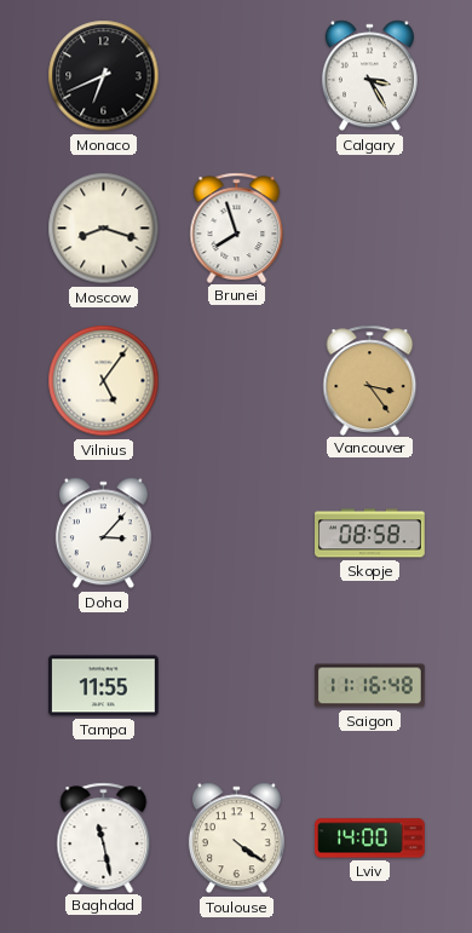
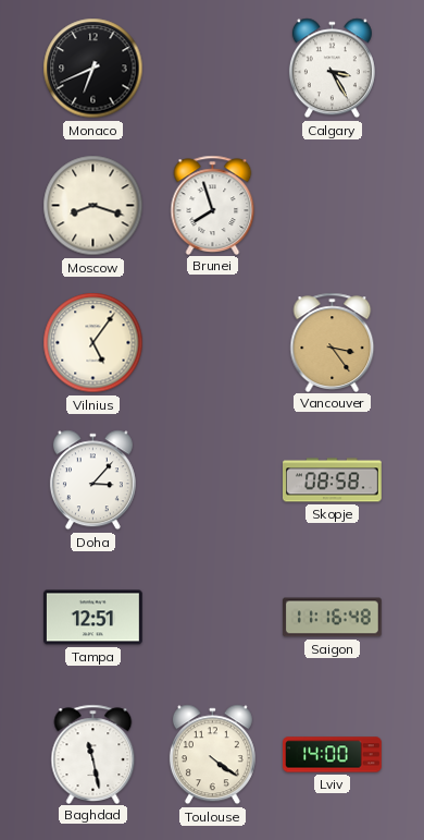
Tampa: 11:55 -> 12:51
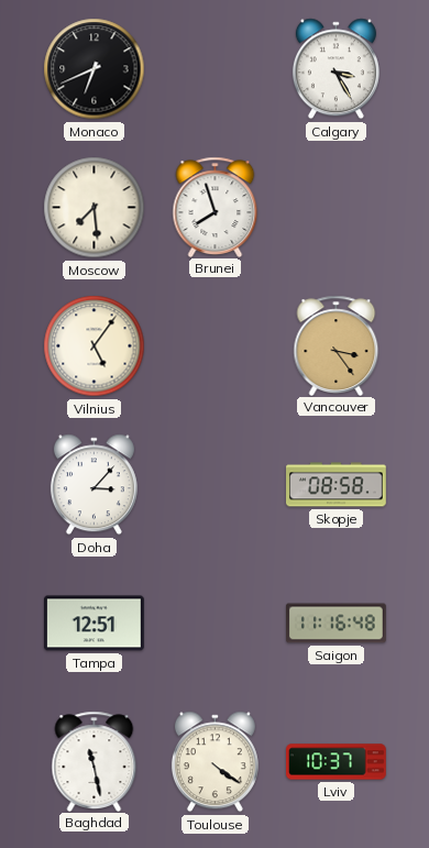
Moscow: 8:18 -> 7:29
Lviv: 14:00 -> 10:37
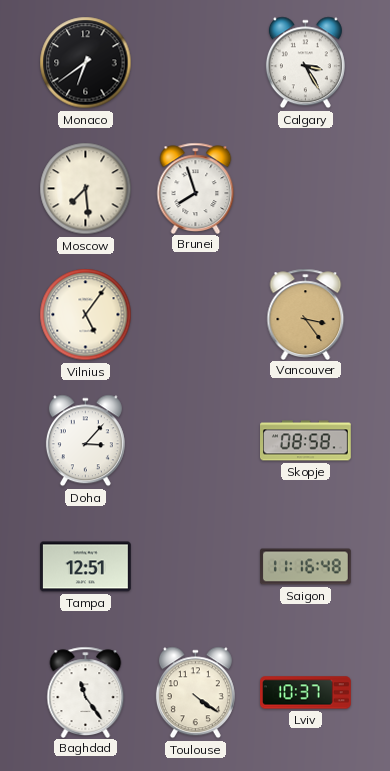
Monaco: 6:41 -> 6:39
Baghdad: 11:28 -> 11:24
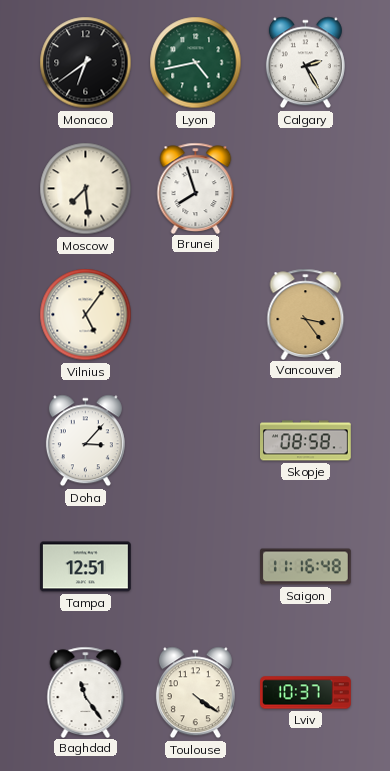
Lyon: none -> 4:43
Calgary: 3:25 -> 2:25
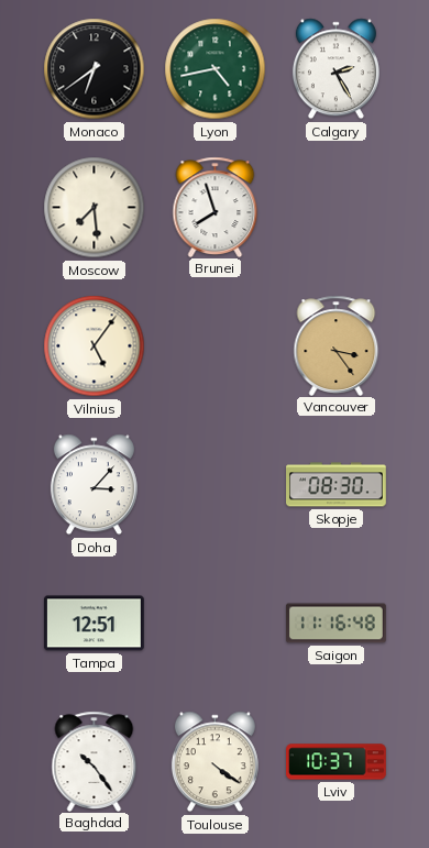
Skopje: 08:58 -> 08:30
Baghdad: 11:24 -> 10:24
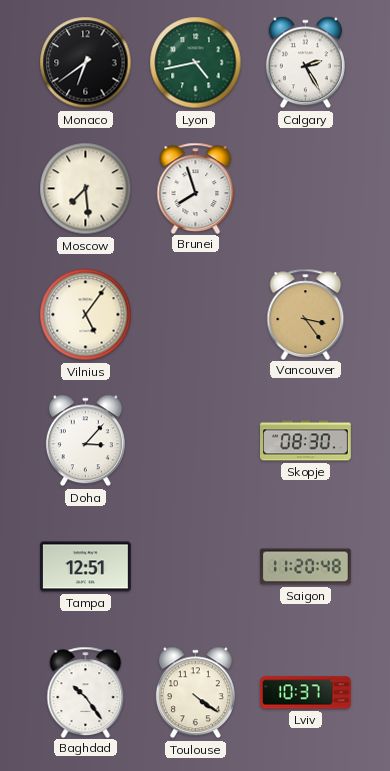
Saigon: 11:16 -> 11:20
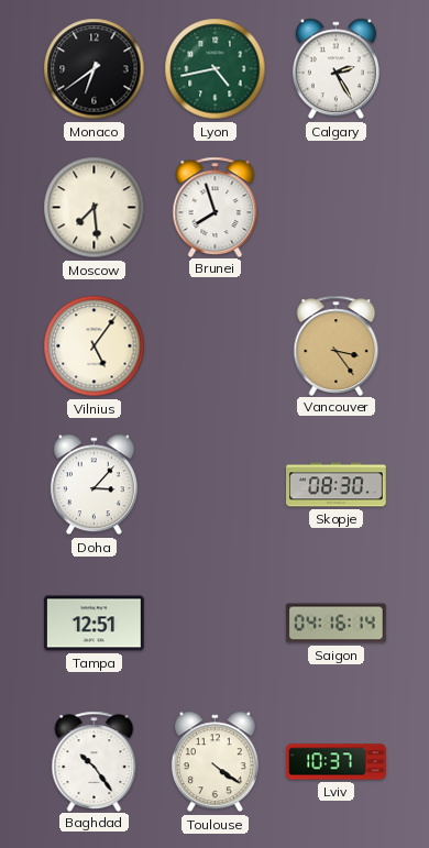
Saigon: 11:20 -> 04:16
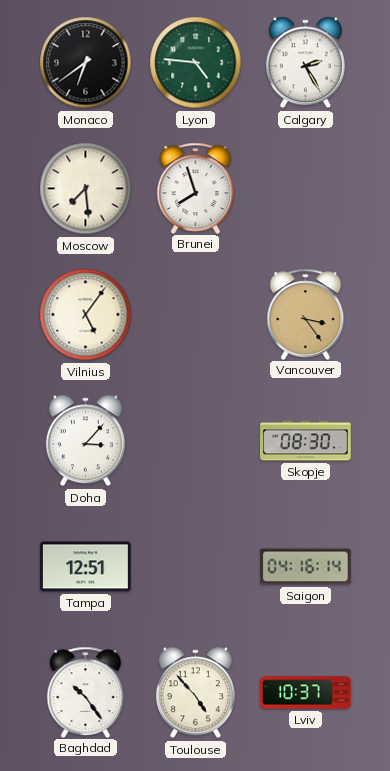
Lyon: 4:43 -> 4:46
Toulouse: 4:21 -> 4:53
